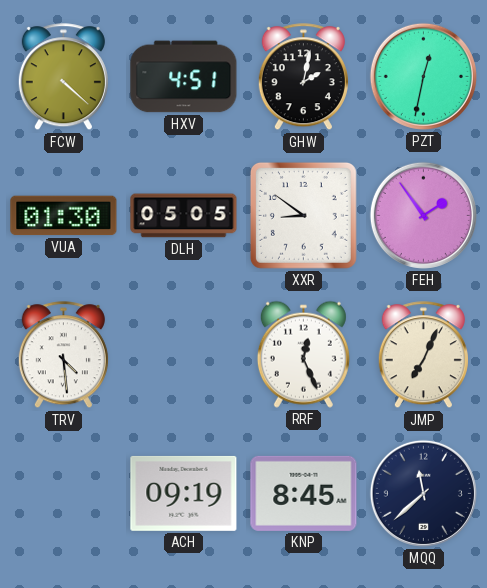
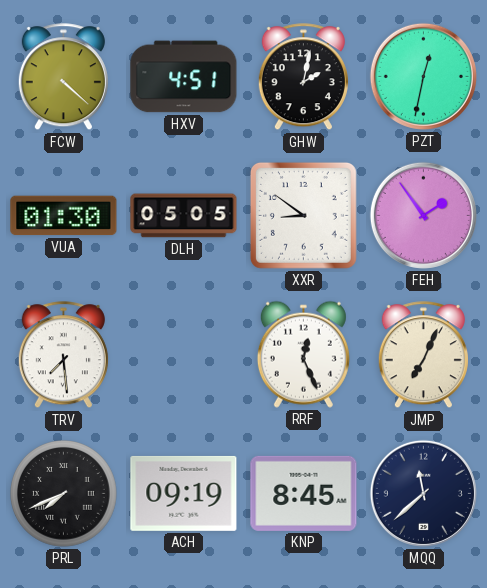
TRV: 4:29 -> 7:29
PRL: none -> 7:41
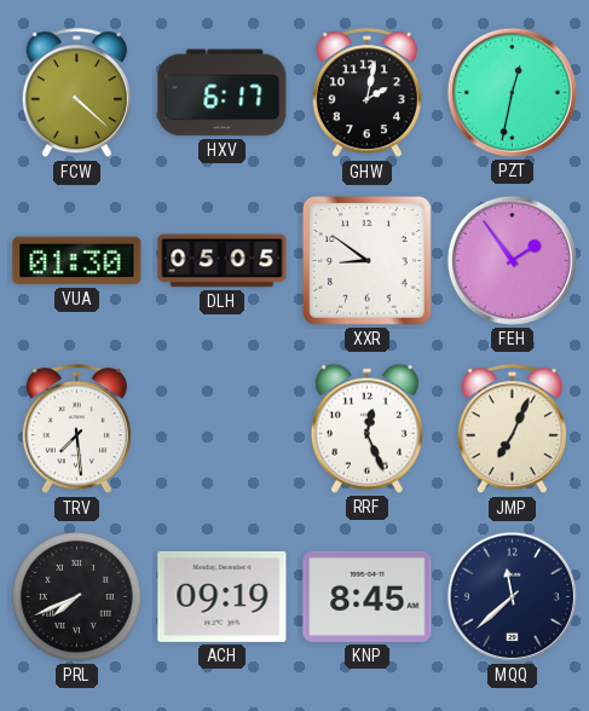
HXV: 4:51 -> 6:17
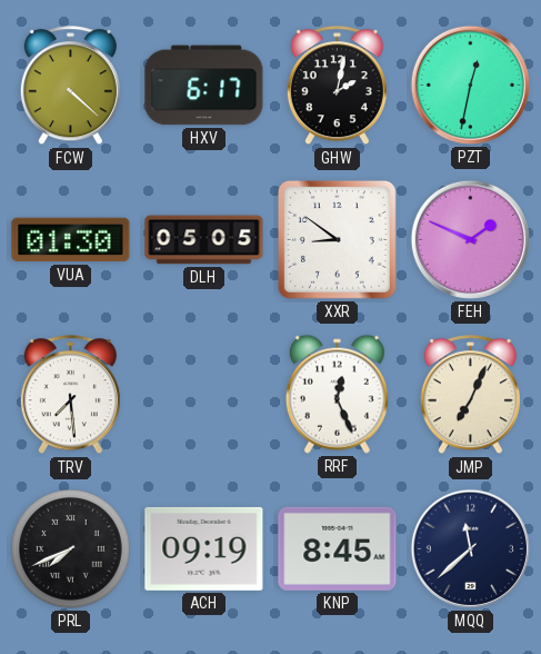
FEH: 1:54 -> 1:49
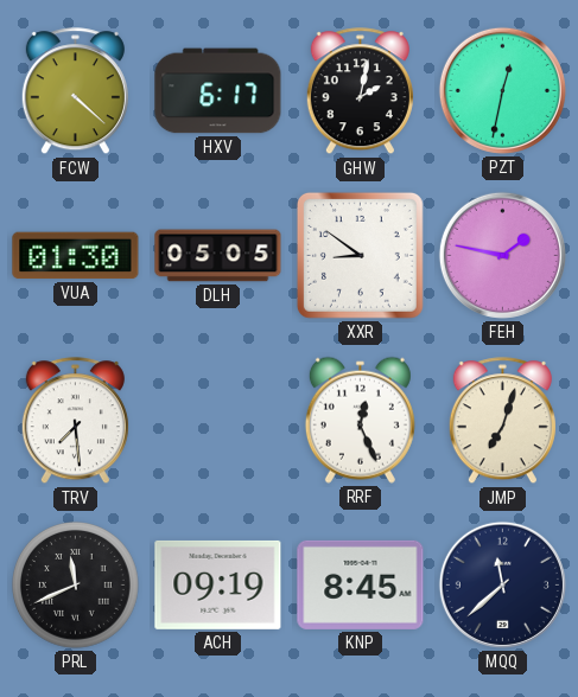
FEH: 1:49 -> 1:47
JMP: 7:04 -> 7:03
PRL: 7:41 -> 11:41
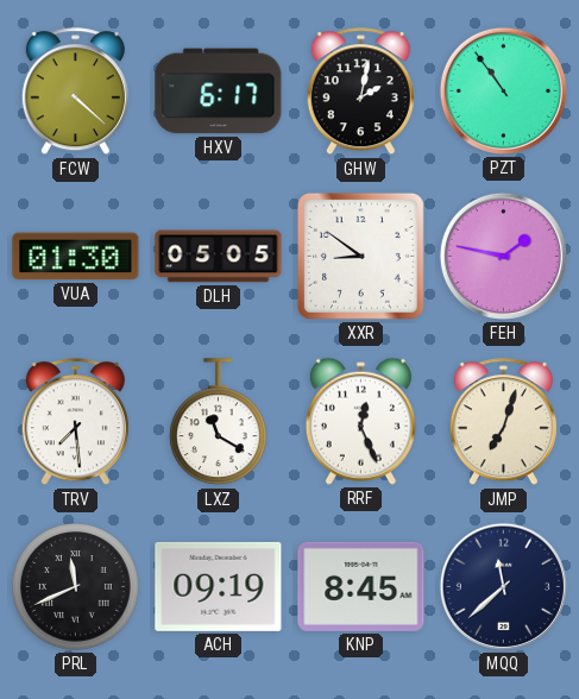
PZT: 12:32 -> 10:54
LXZ: none -> 11:20
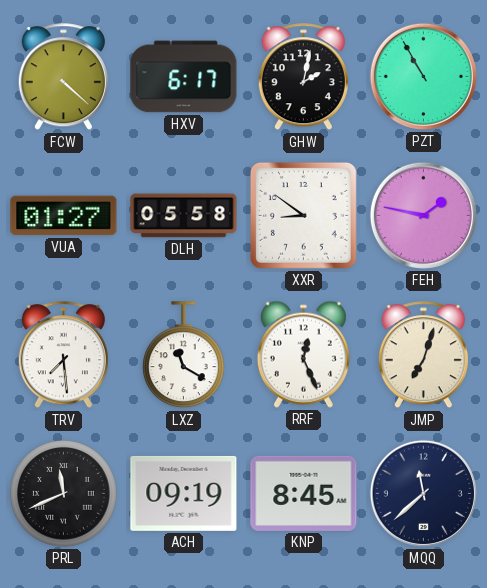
PZT: 10:54 -> 10:55
VUA: 01:30 -> 01:27
DLH: 05:05 -> 05:58
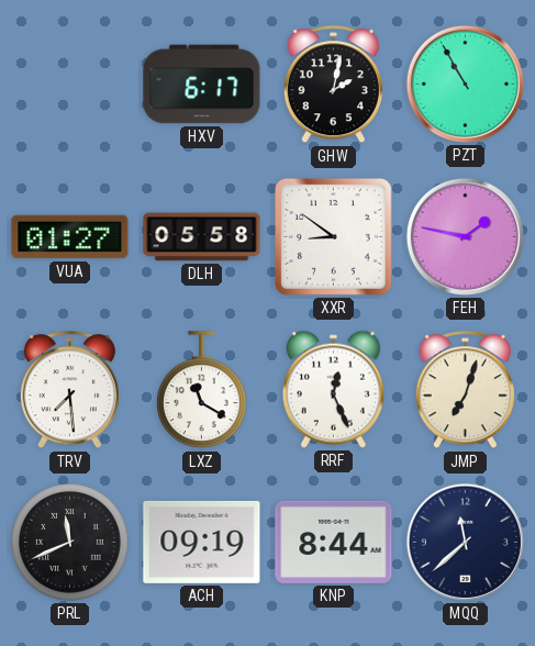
FCW: 4:22 -> none
KNP: 8:45 -> 8:44
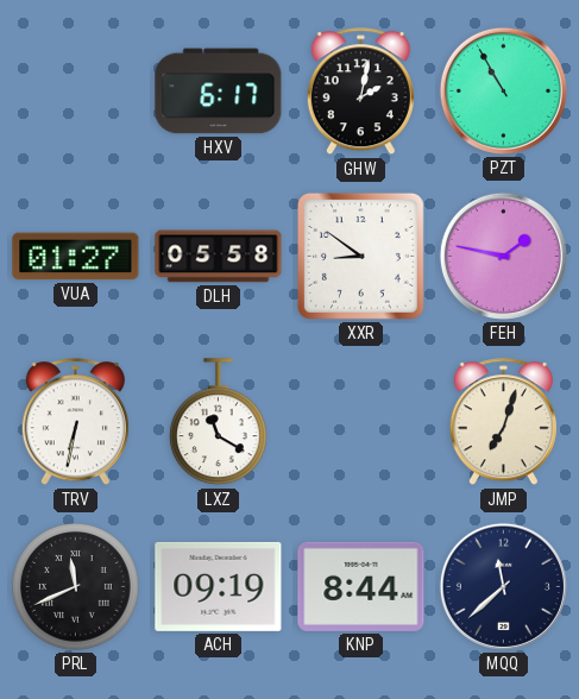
TRV: 7:29 -> 6:32
RRF: 12:26 -> none
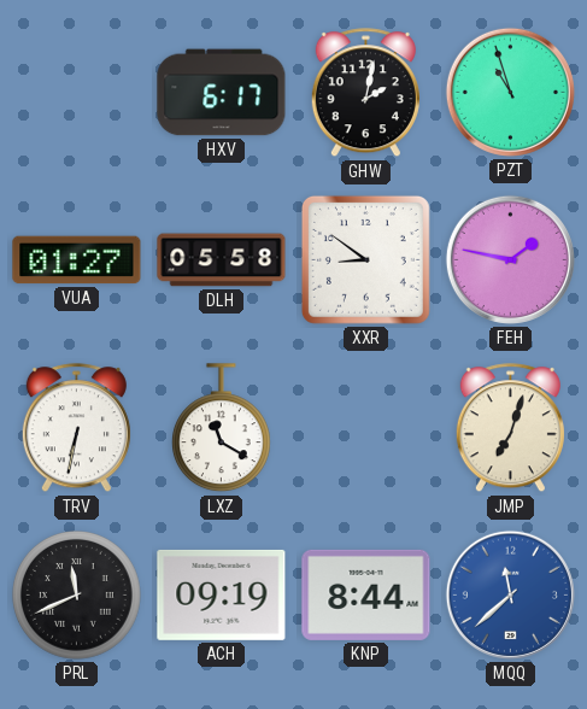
PZT: 10:55 -> 10:57
MQQ dial: navy -> blue
